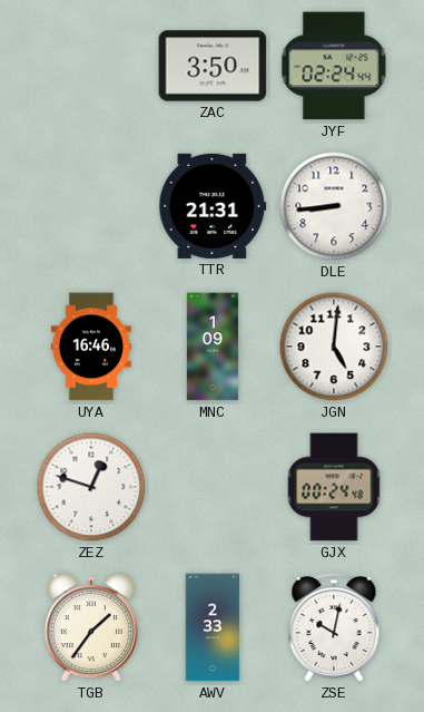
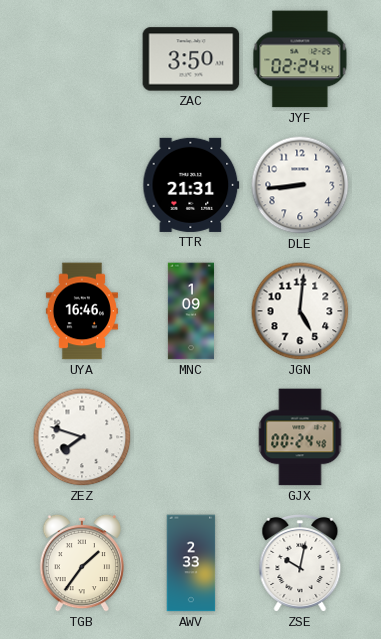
ZEZ: 12:48 -> 7:48
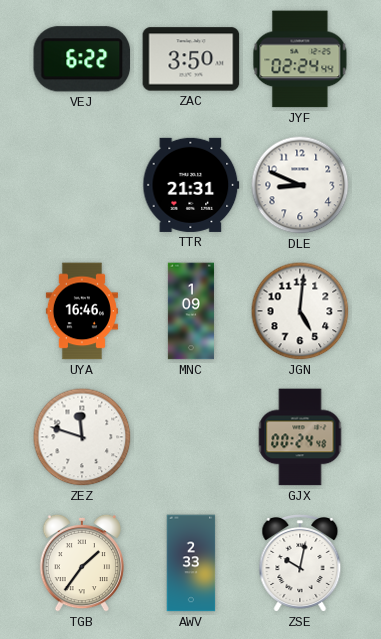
VEJ: none -> 6:22
DLE: 8:44 -> 8:49
ZEZ: 7:48 -> 11:48
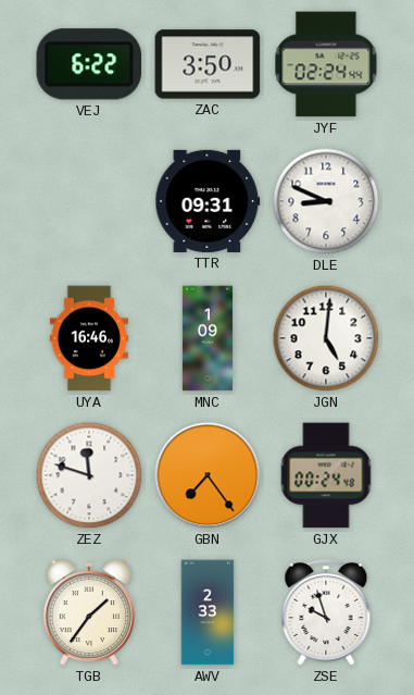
TTR: 21:31 -> 09:31
GBN: none -> 7:24
ZSE: 10:02 -> 9:57
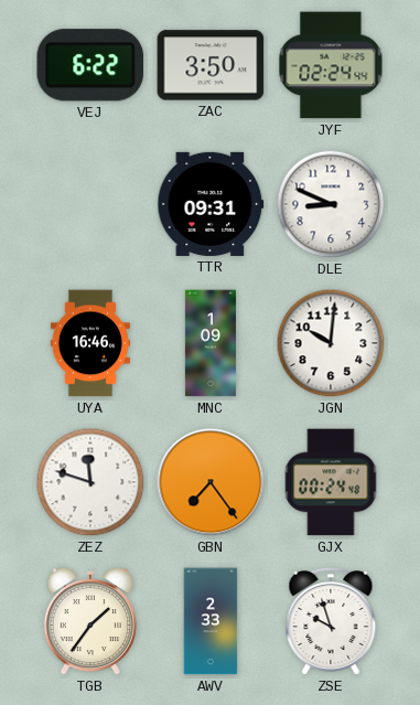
JGN: 5:01 -> 10:01
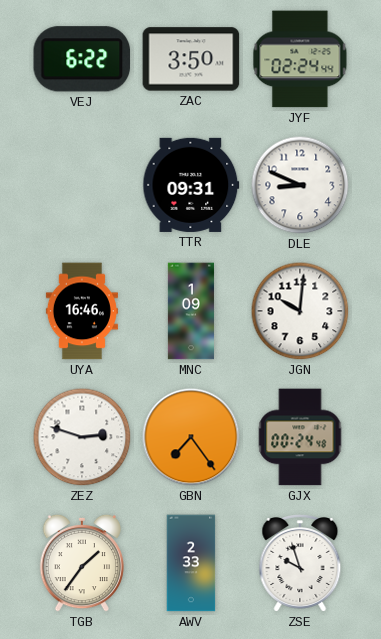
ZEZ: 11:48 -> 2:48
